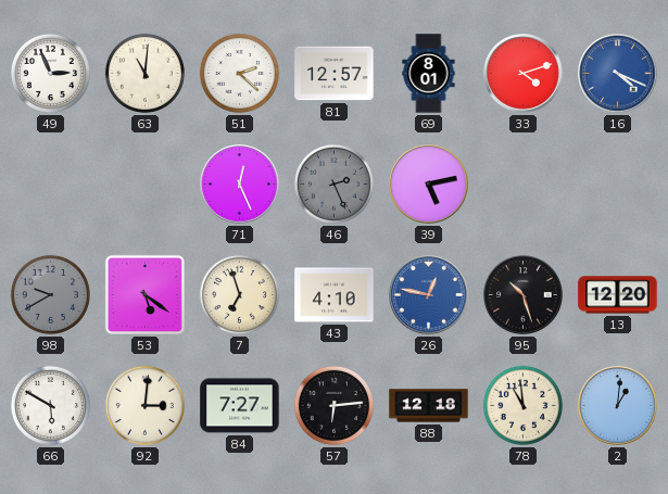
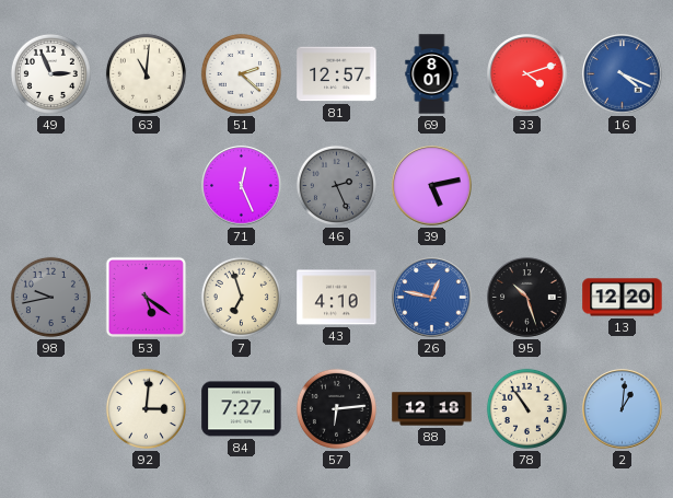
98: 9:40 -> 9:43
66: 5:50 -> none
78: 10:59 -> 10:54
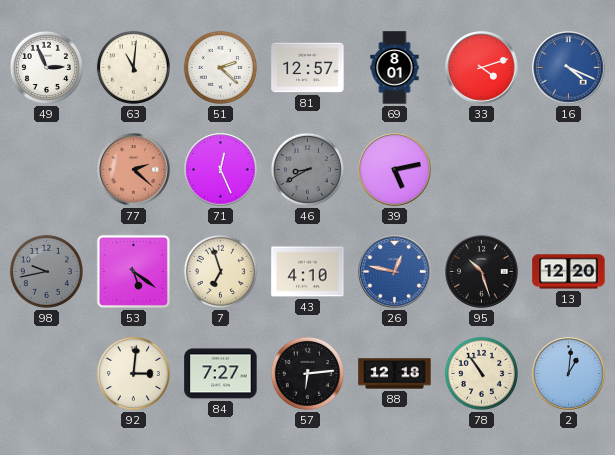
77: none -> 2:22
46: 2:26 -> 8:40
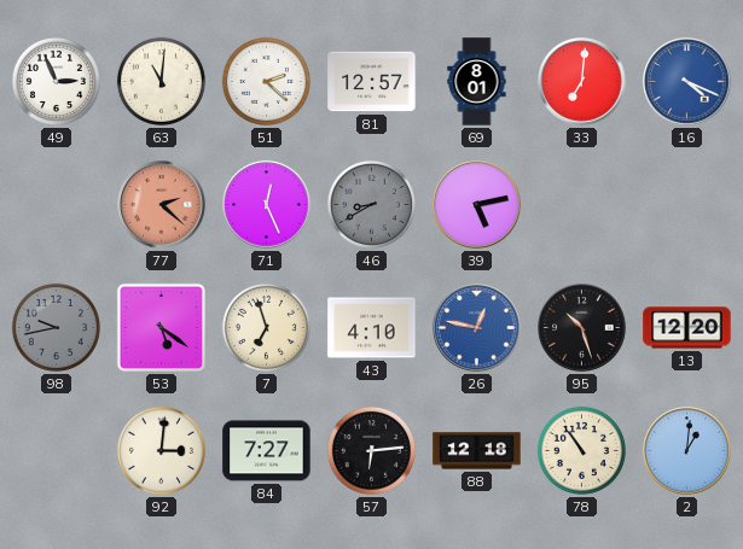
33: 4:12 -> 7:01
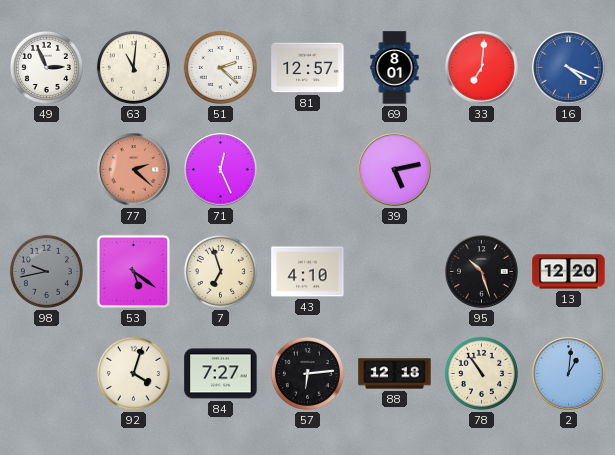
46: 8:40 -> none
26: 12:47 -> none
92: 3:01 -> 4:03
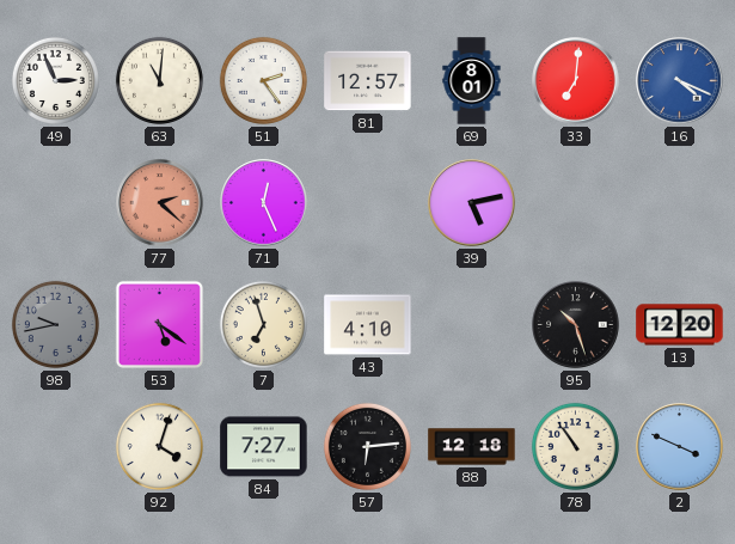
51: 2:22 -> 2:24
2: 1:01 -> 3:49
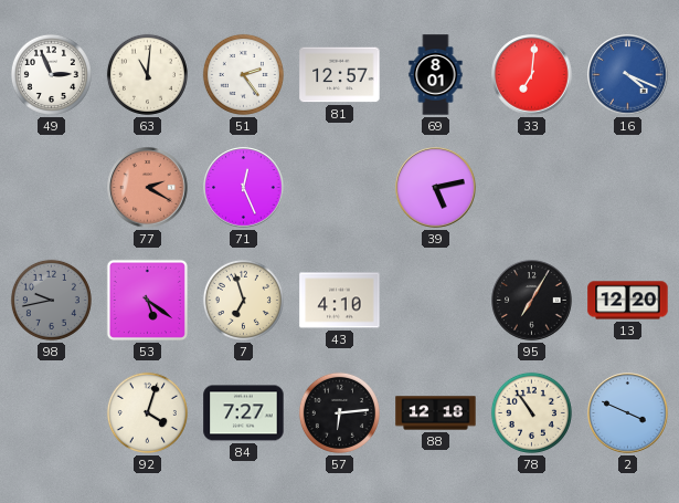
77: 2:22 -> 2:20
95: 10:27 -> 7:05
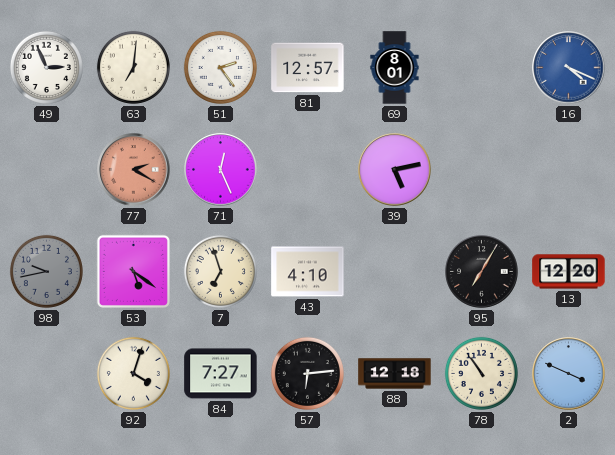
63: 11:01 -> 7:01
33: 7:01 -> none
